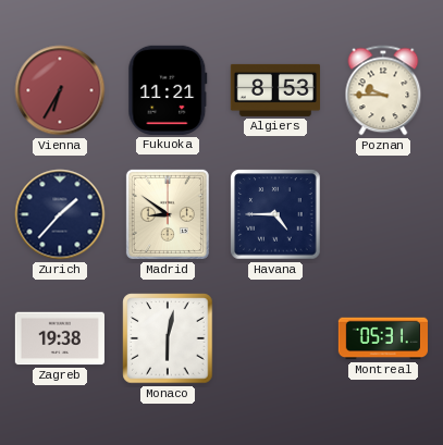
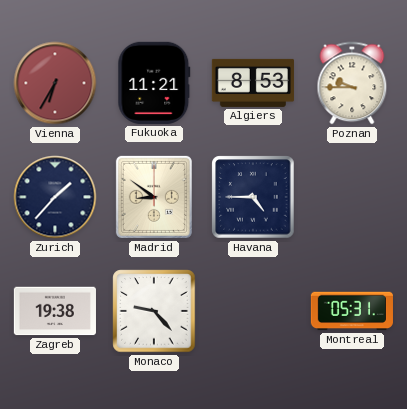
Monaco: 6:02 -> 9:23
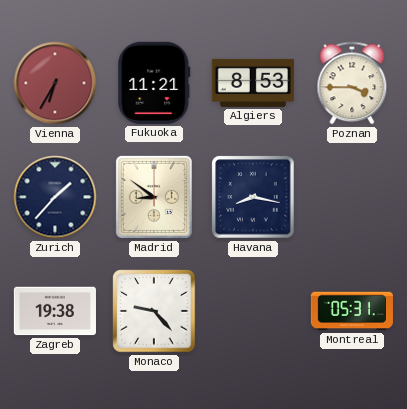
Poznan: 9:45 -> 3:45
Havana: 4:45 -> 8:17
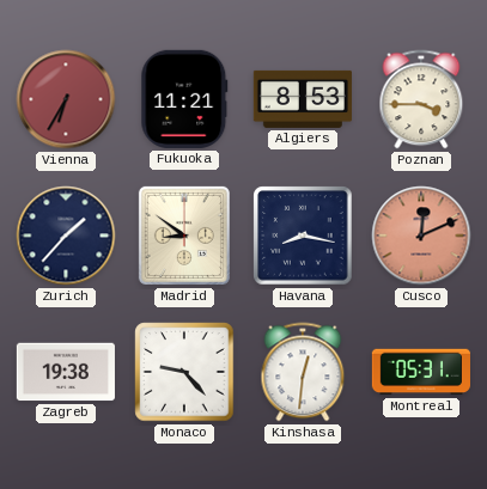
Cusco: none -> 12:11
Kinshasa: none -> 12:31
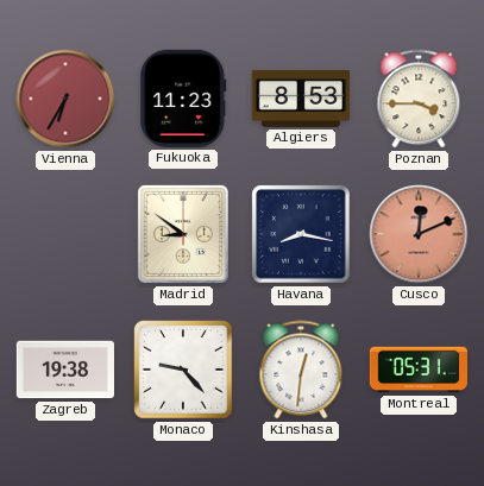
Fukuoka: 11:21 -> 11:23
Zurich: 1:37 -> none
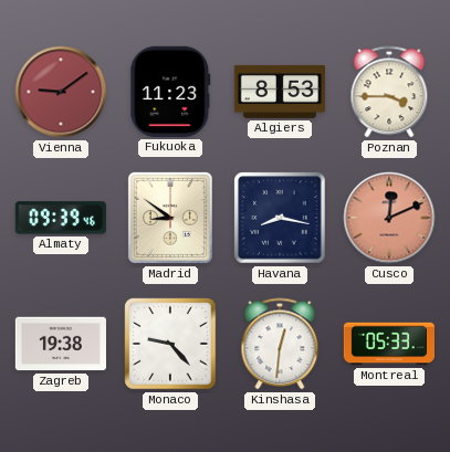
Vienna: 6:35 -> 9:09
Almaty: none -> 09:39
Montreal: 05:31 -> 05:33
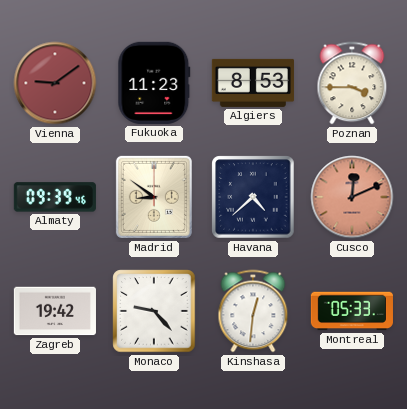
Havana: 8:17 -> 4:38
Zagreb: 19:38 -> 19:42
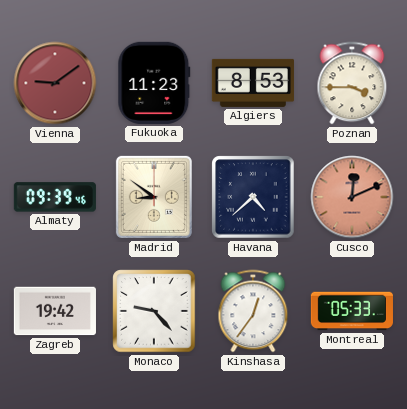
Kinshasa: 12:31 -> 12:36
